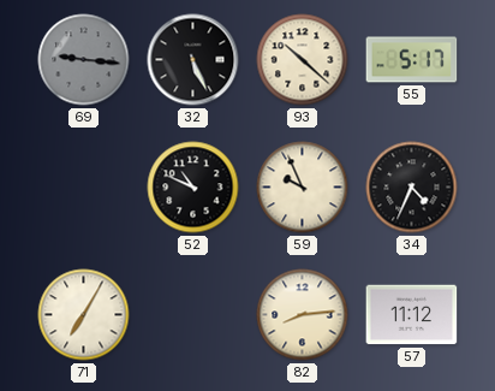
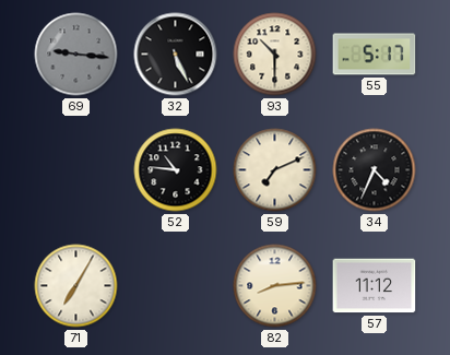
93: 10:22 -> 10:30
52: 10:49 -> 10:46
59: 9:56 -> 7:11
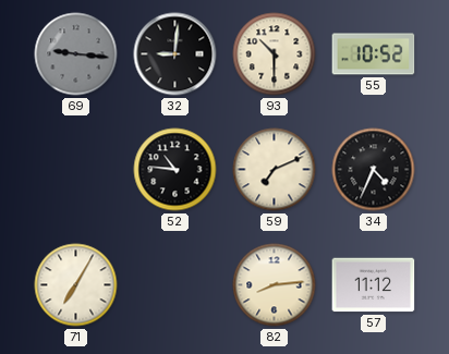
32: 5:26 -> 9:01
55: 5:17 -> 10:52
